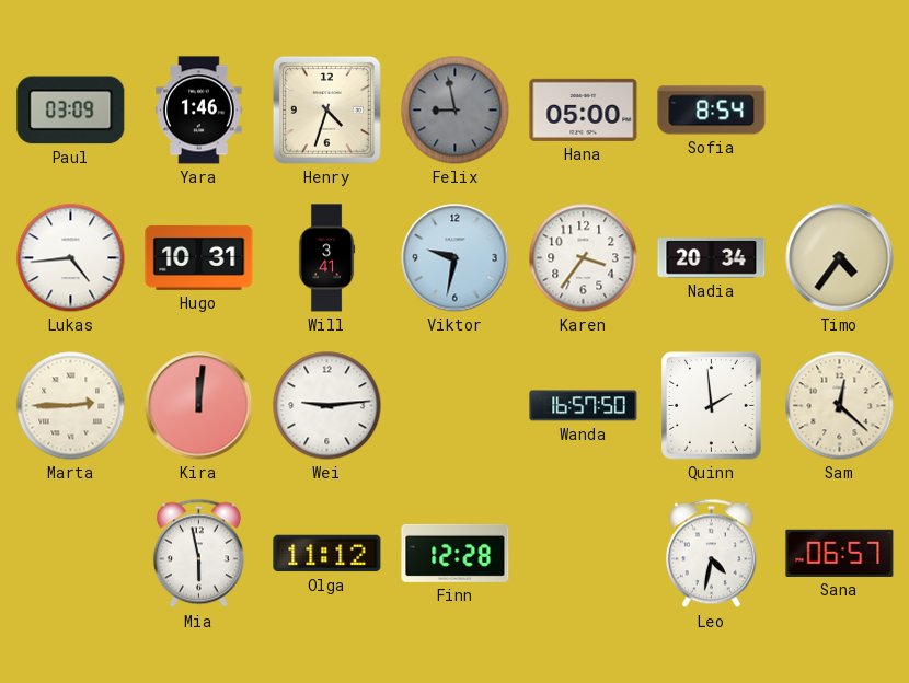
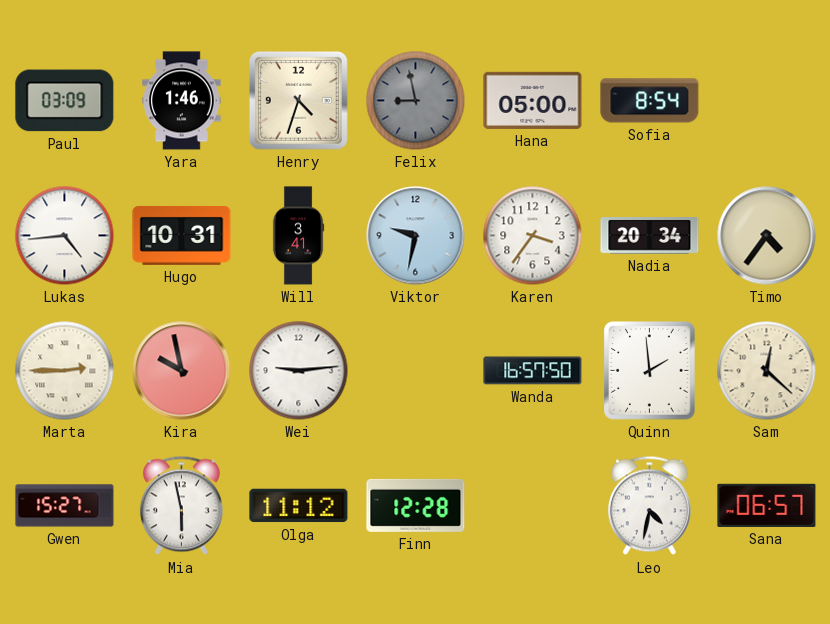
Kira: 12:01 -> 9:58
Gwen: none -> 15:27
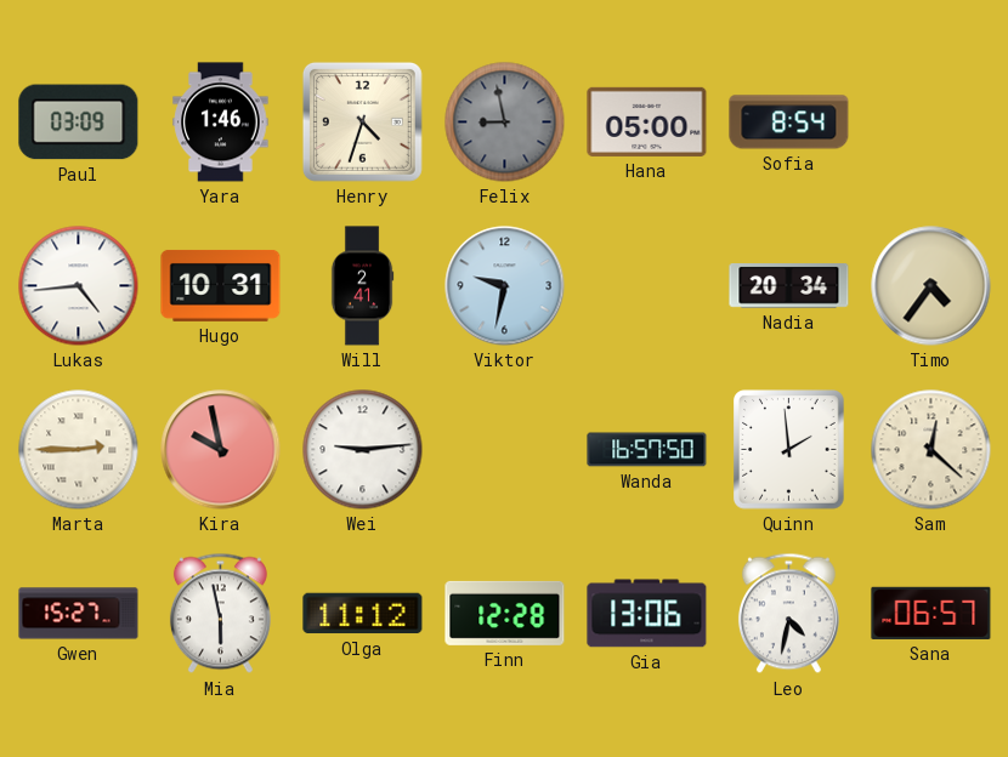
Will: 3:41 -> 2:41
Karen: 3:36 -> none
Gia: none -> 13:06
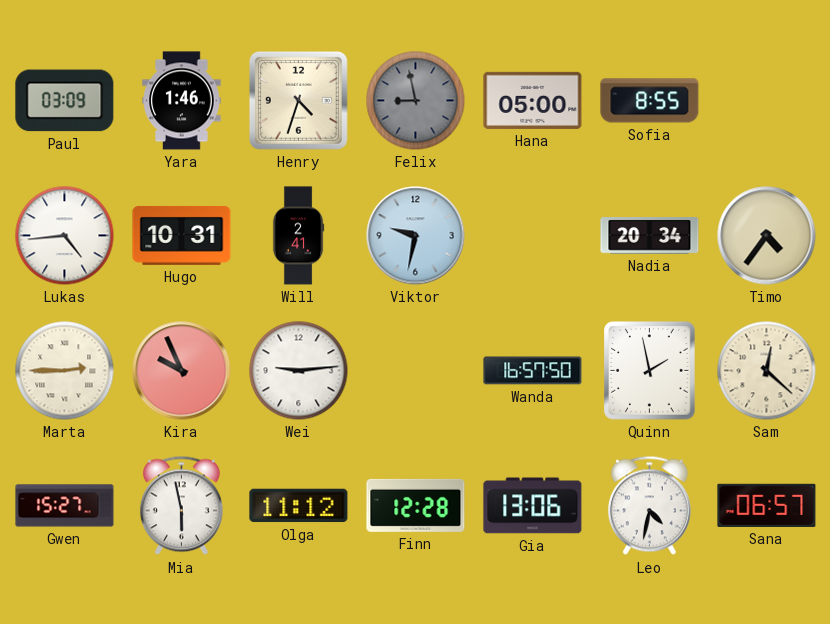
Sofia: 8:54 -> 8:55
Kira: 9:58 -> 9:56
Quinn: 1:59 -> 1:58
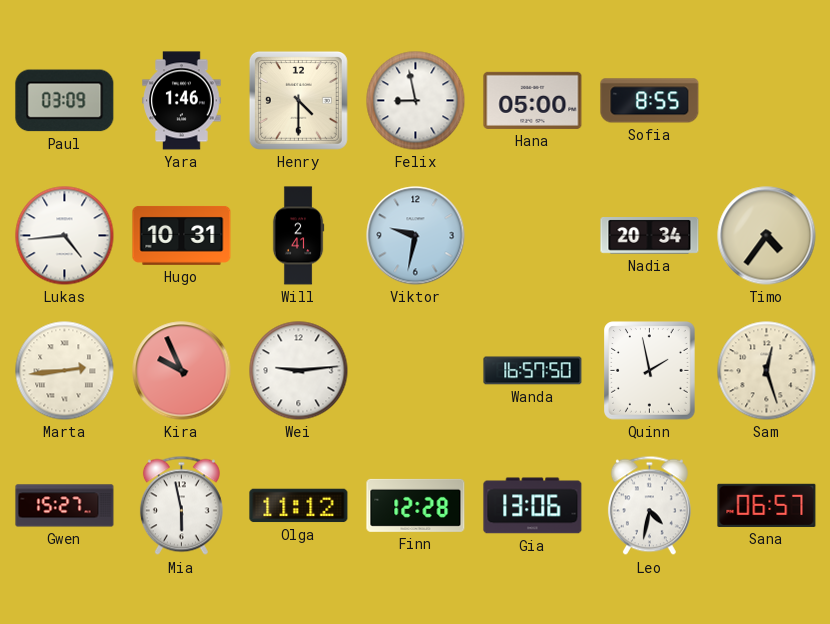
Henry: 4:33 -> 4:30
Felix dial: grey -> white
Marta: 2:45 -> 2:44
Sam: 12:22 -> 12:27
